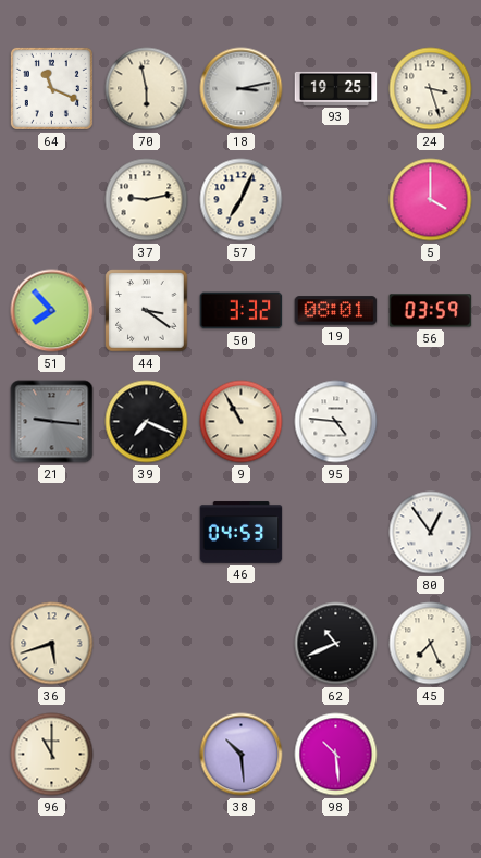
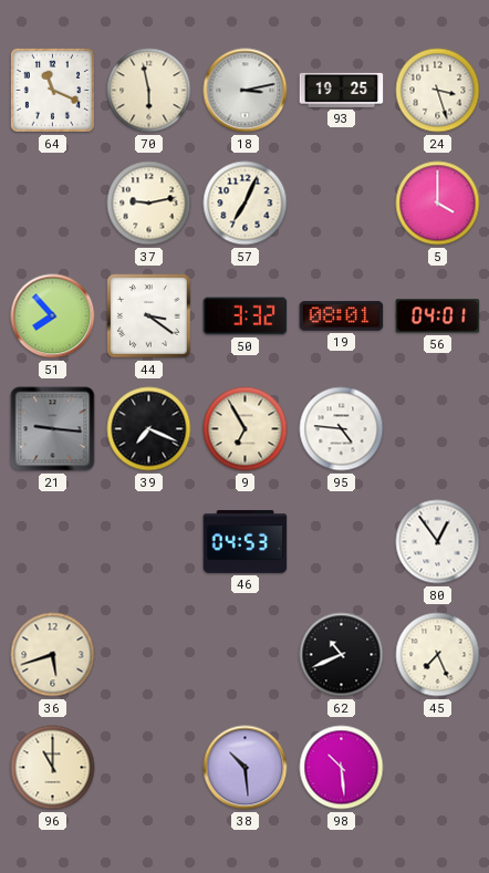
56: 03:59 -> 04:01
9: 10:55 -> 6:55
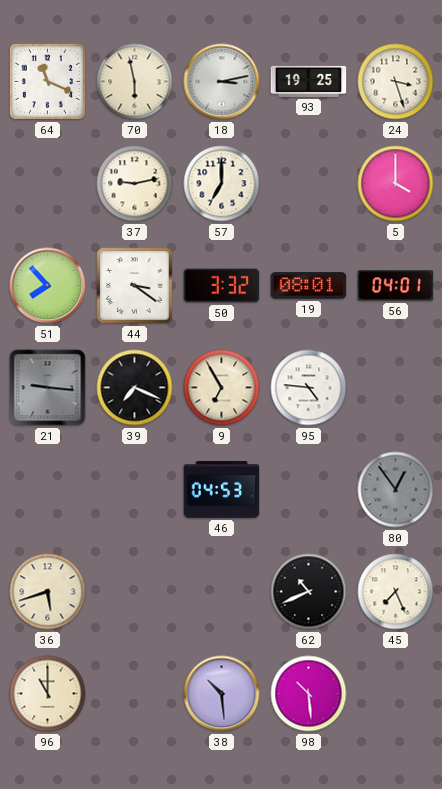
57: 7:04 -> 7:00
80 dial: white -> grey
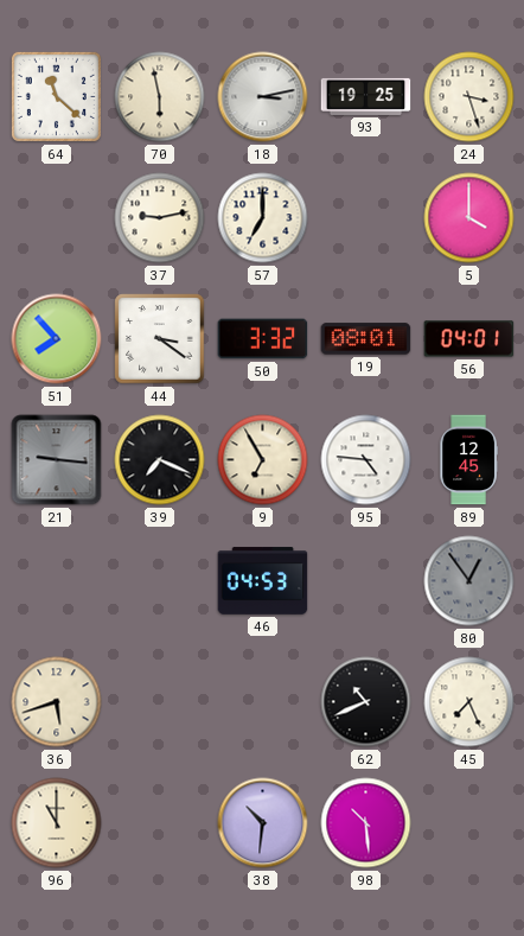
64: 11:19 -> 11:22
89: none -> 12:45
38: 10:29 -> 10:31
